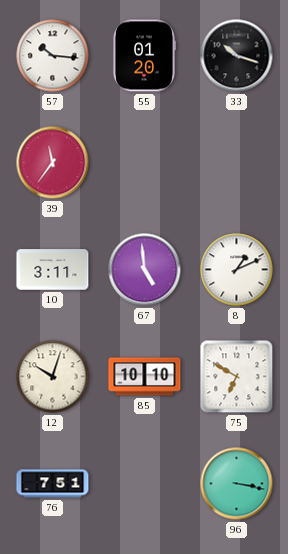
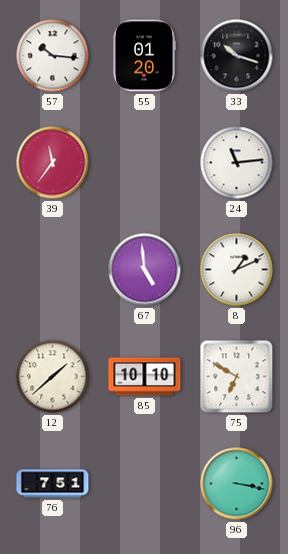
24: none -> 11:14
10: 3:11 -> none
12: 10:03 -> 1:38
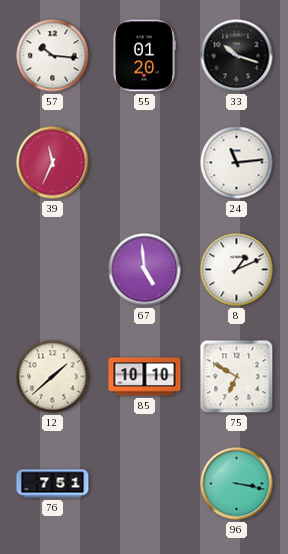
39: 11:36 -> 11:34
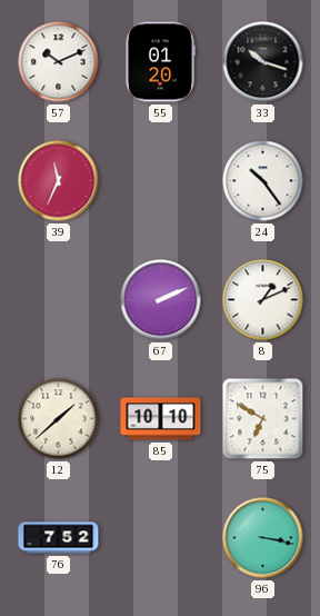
57: 10:16 -> 10:11
24: 11:14 -> 10:24
67: 4:59 -> 2:11
76: 7:51 -> 7:52
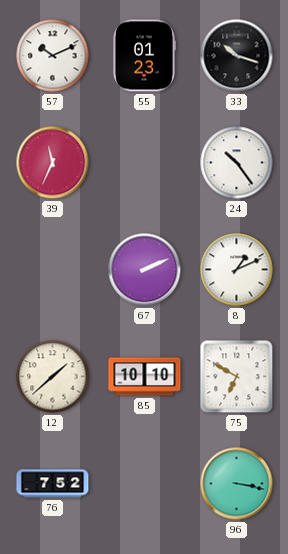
55: 01:20 -> 01:23
